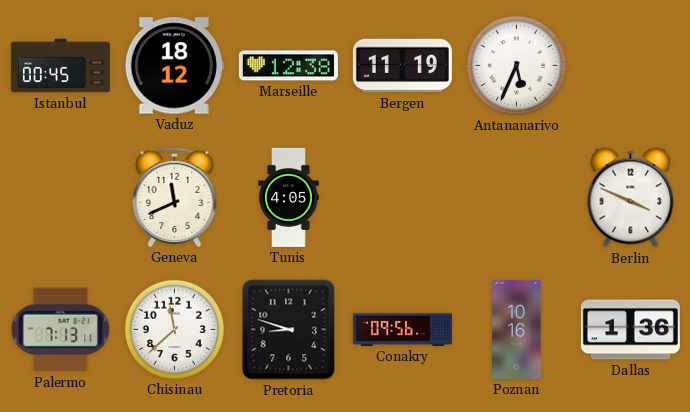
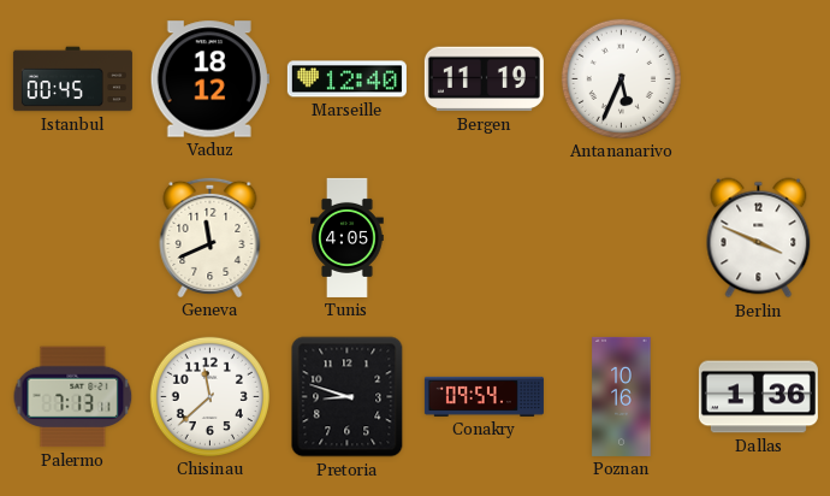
Marseille: 12:38 -> 12:40
Conakry: 09:56 -> 09:54
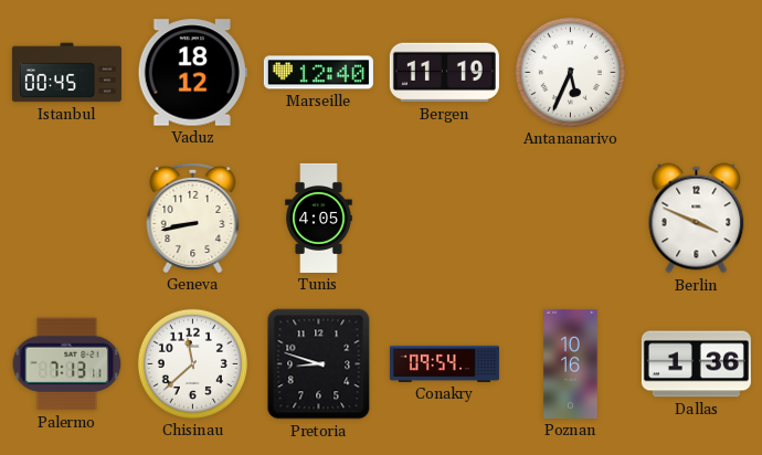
Geneva: 11:41 -> 8:43
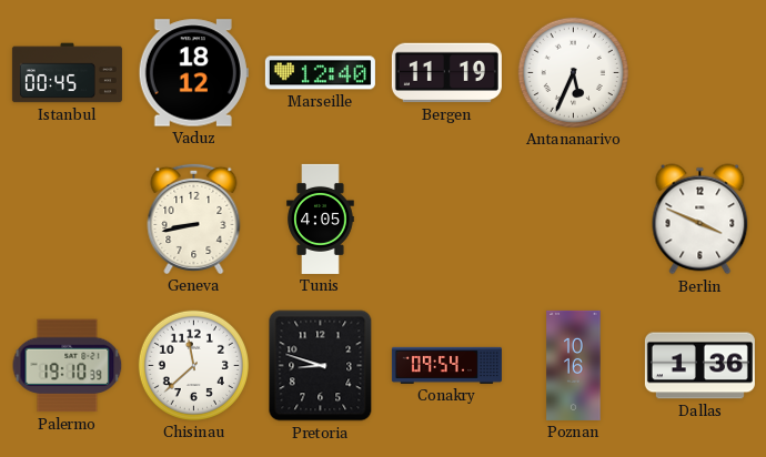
Palermo: 7:13 -> 19:10
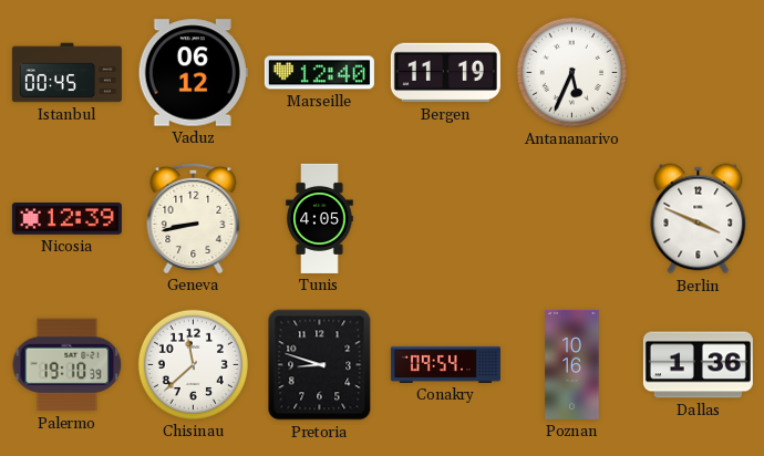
Vaduz: 18:12 -> 06:12
Nicosia: none -> 12:39
